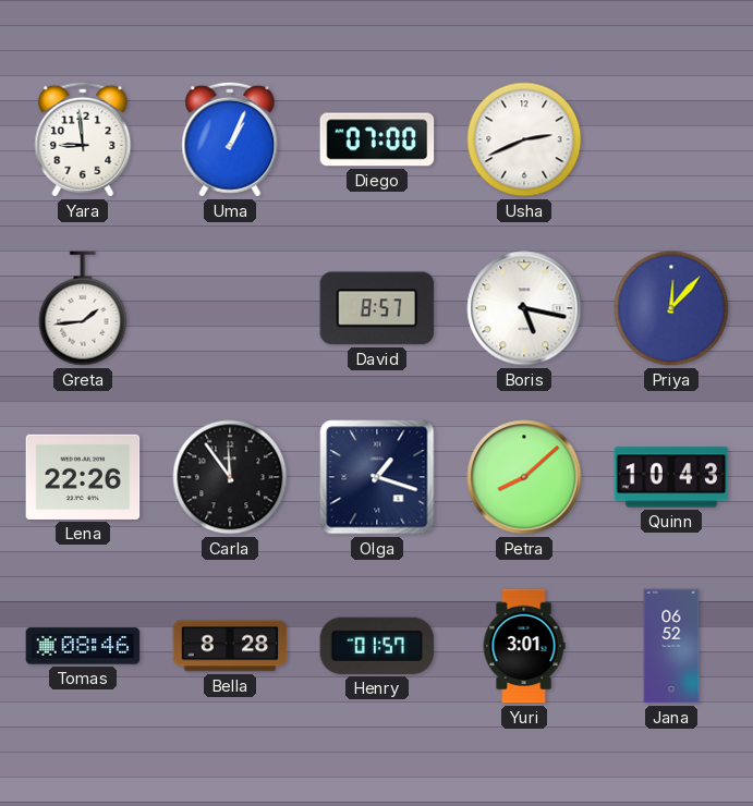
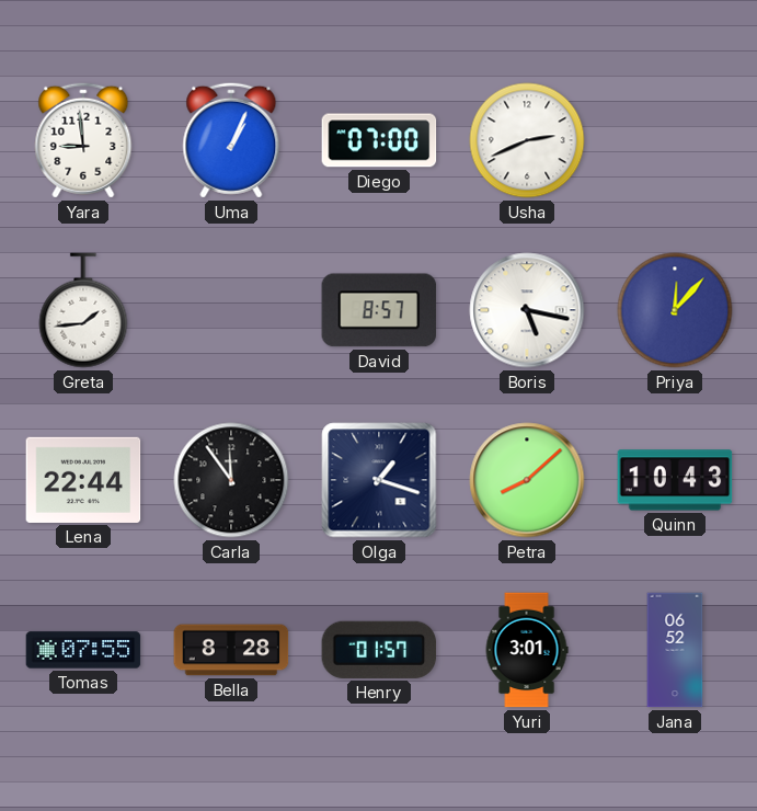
Lena: 22:26 -> 22:44
Tomas: 08:46 -> 07:55
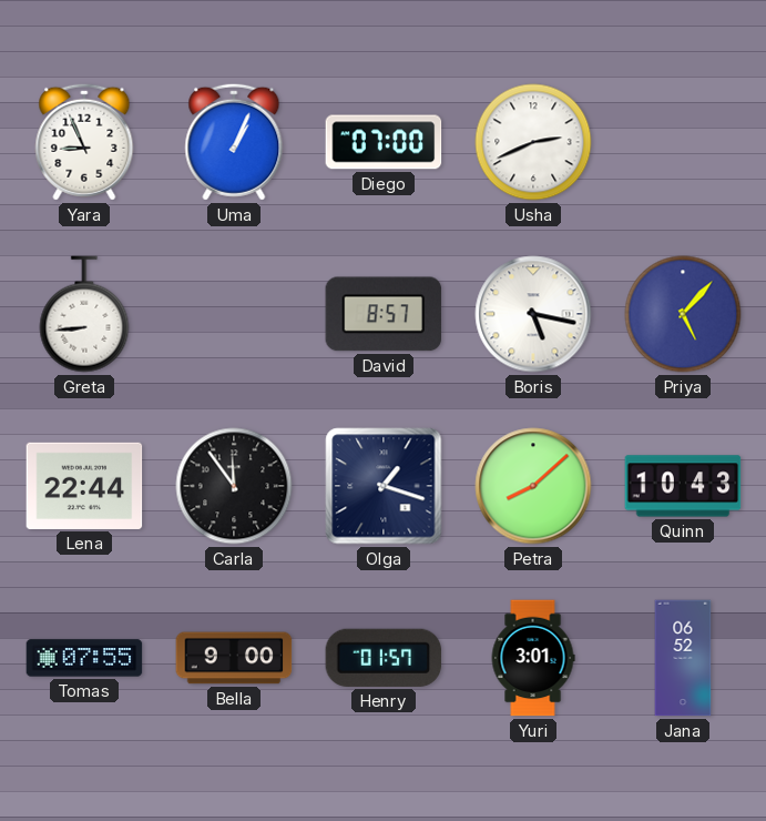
Yara: 8:59 -> 8:56
Greta: 1:44 -> 8:44
Priya: 12:07 -> 5:07
Bella: 8:28 -> 9:00
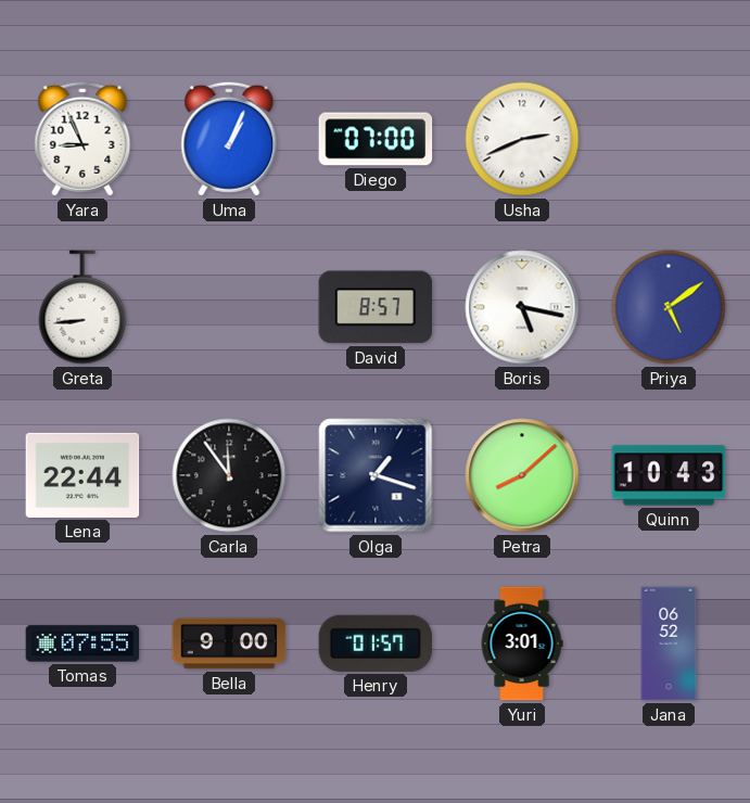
Priya: 5:07 -> 5:09
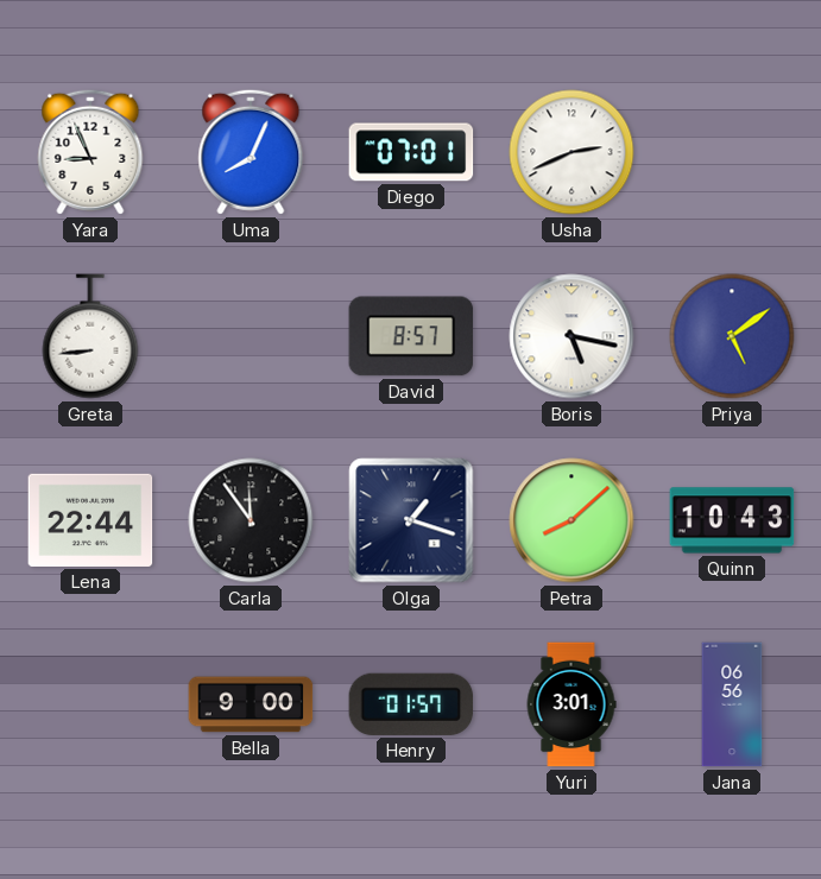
Uma: 1:04 -> 8:04
Diego: 07:00 -> 07:01
Tomas: 07:55 -> none
Jana: 06:52 -> 06:56
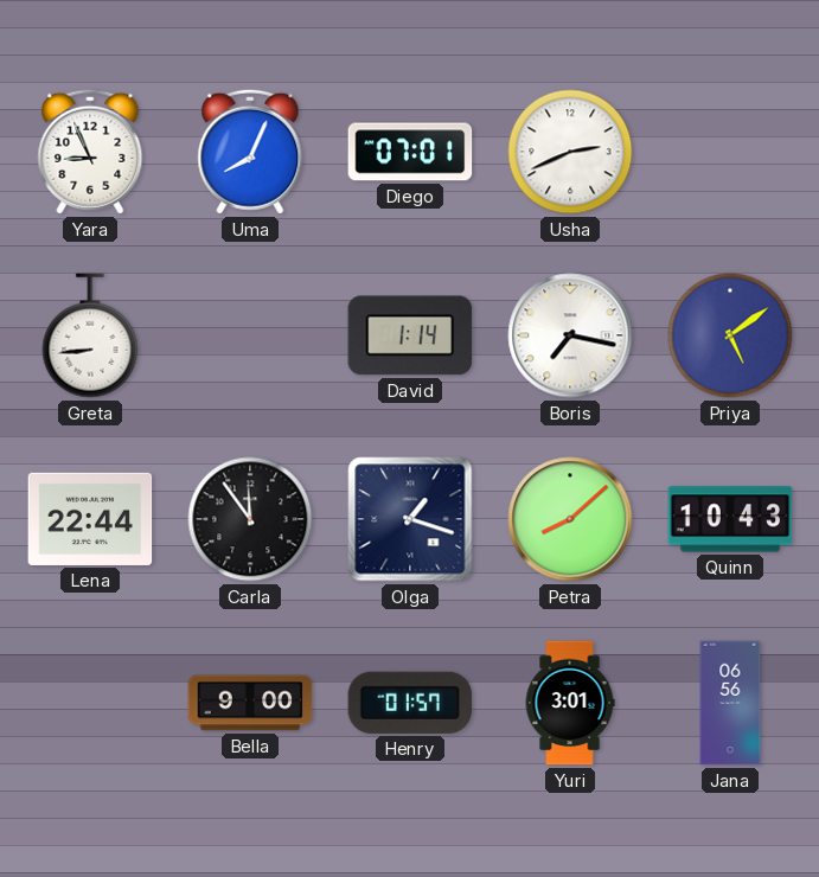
David: 8:57 -> 1:14
Boris: 5:17 -> 7:17
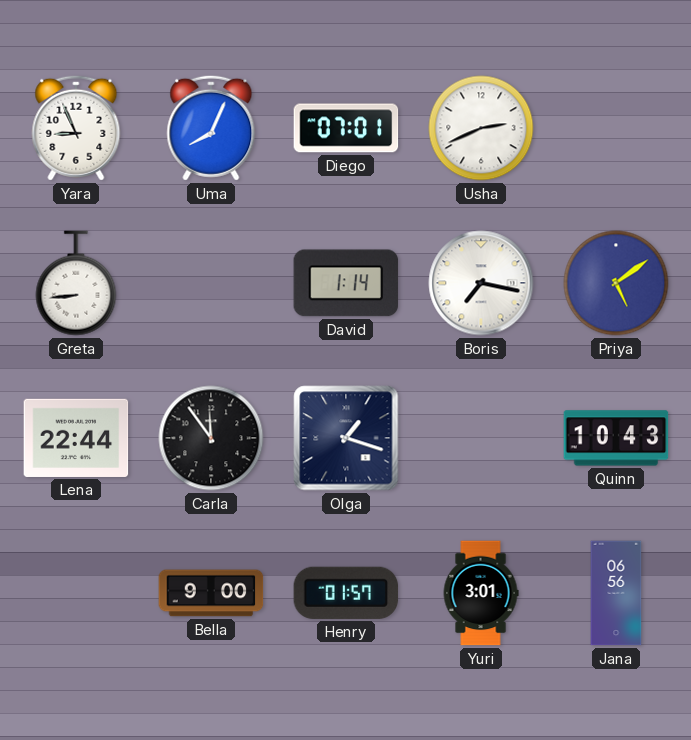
Petra: 8:08 -> none
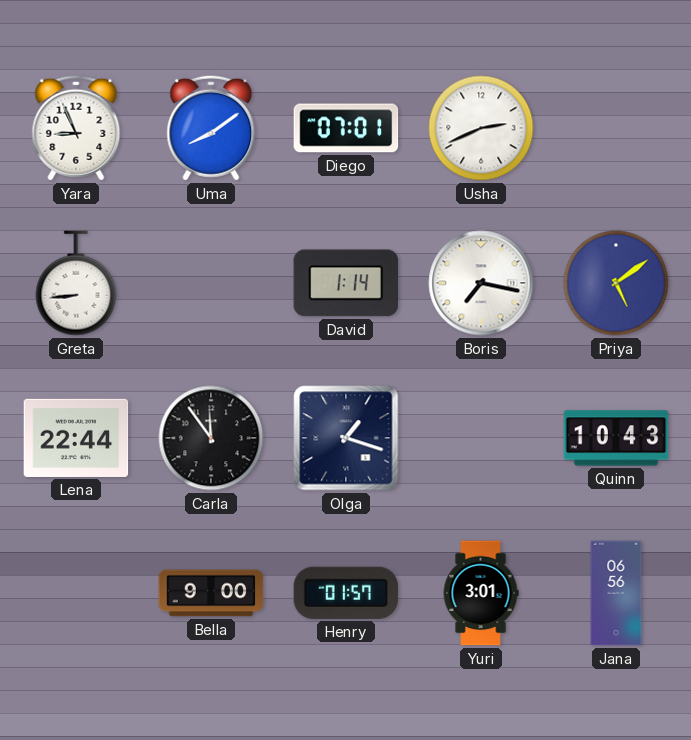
Uma: 8:04 -> 8:09
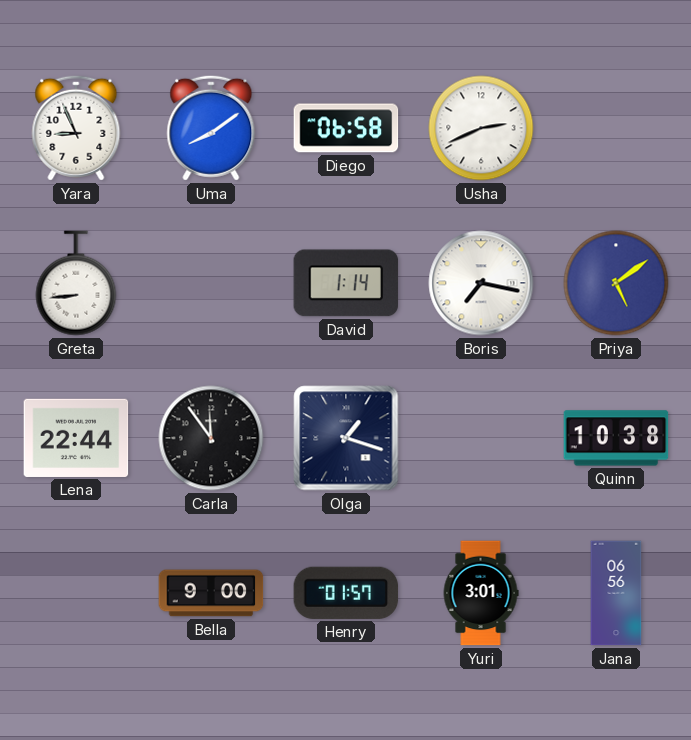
Diego: 07:01 -> 06:58
Quinn: 10:43 -> 10:38
